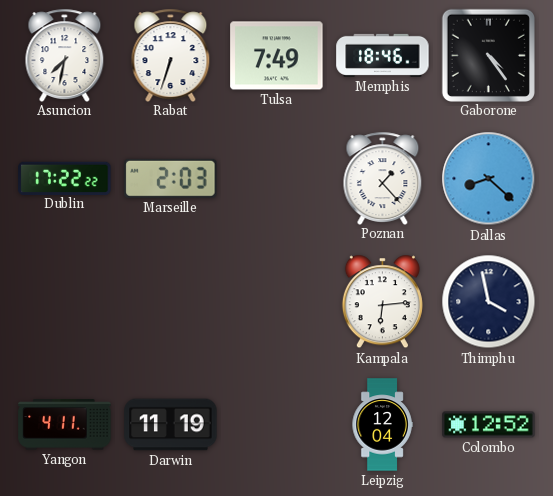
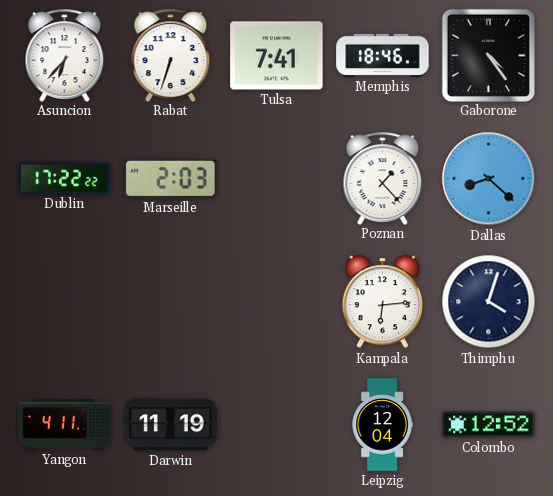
Asuncion: 7:32 -> 6:37
Tulsa: 7:49 -> 7:41
Thimphu: 3:58 -> 4:03
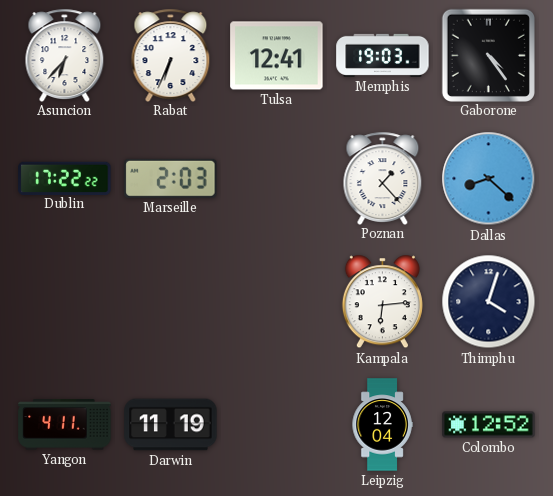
Rabat: 6:33 -> 6:34
Tulsa: 7:41 -> 12:41
Memphis: 18:46 -> 19:03
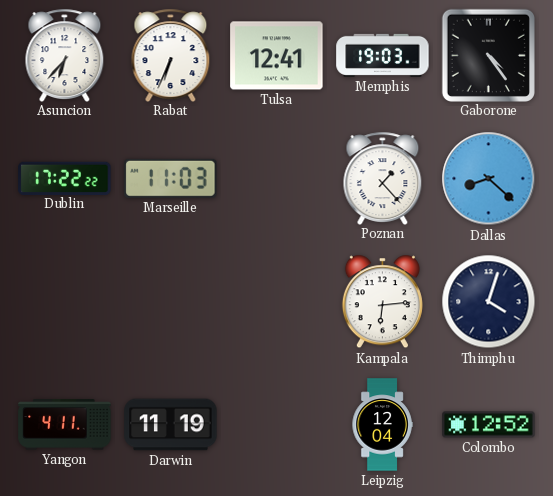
Marseille: 2:03 -> 11:03
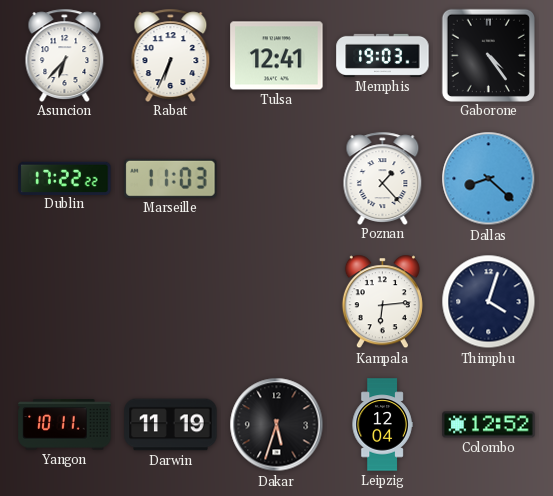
Yangon: 4:11 -> 10:11
Dakar: none -> 5:33
